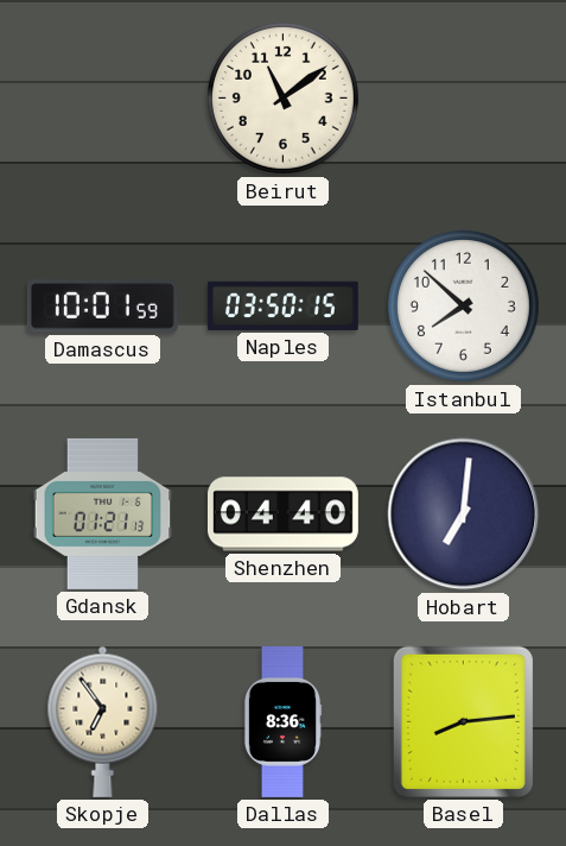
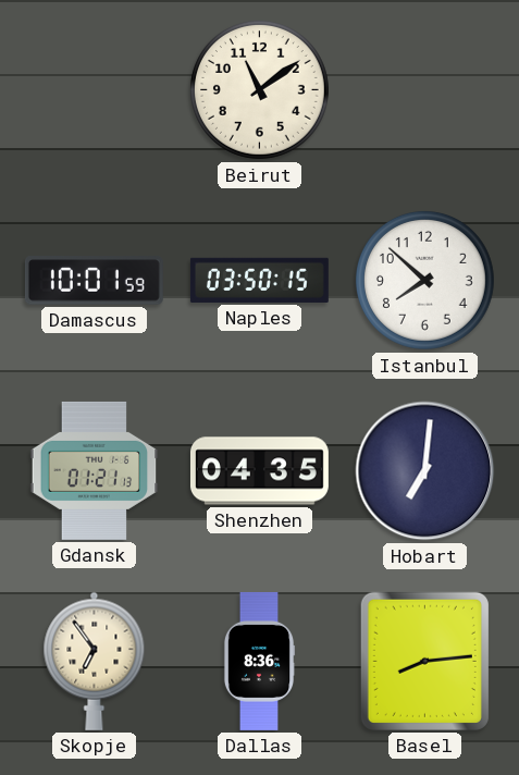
Shenzhen: 04:40 -> 04:35
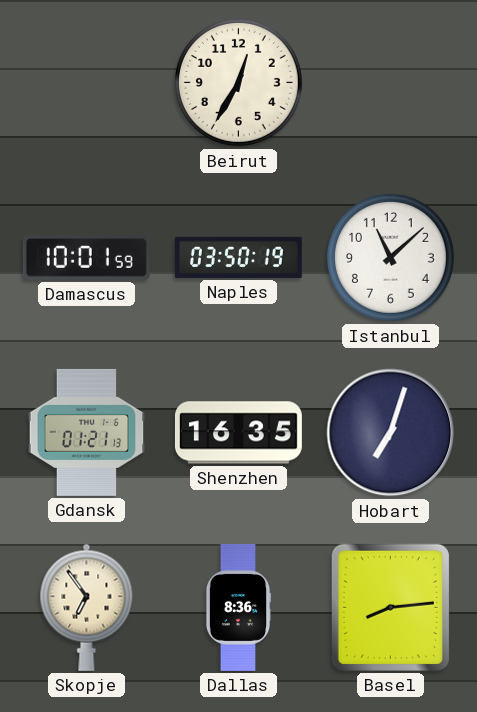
Beirut: 11:09 -> 12:35
Naples: 03:50:15 -> 03:50:19
Istanbul: 7:52 -> 11:08
Shenzhen: 04:35 -> 16:35
Hobart: 7:01 -> 7:03
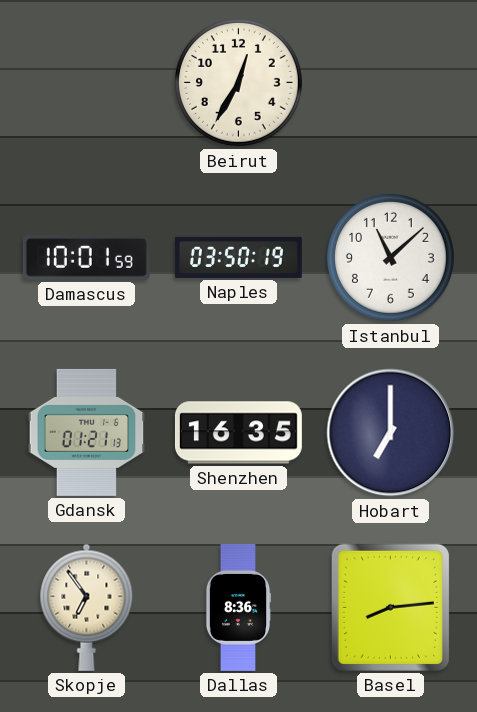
Hobart: 7:03 -> 7:00
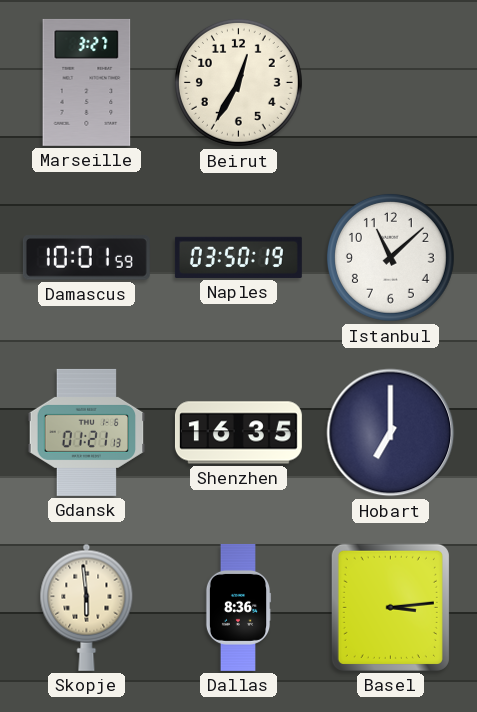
Marseille: none -> 3:27
Skopje: 6:54 -> 5:59
Basel: 8:14 -> 3:14
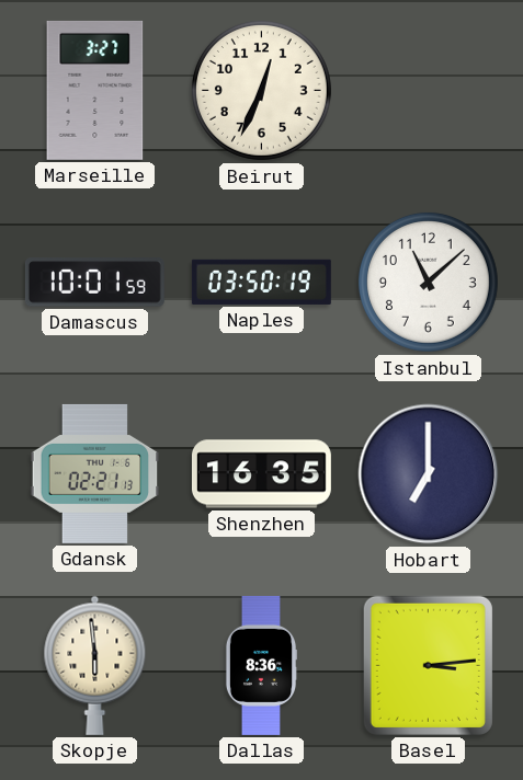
Beirut: 12:35 -> 12:34
Gdansk: 01:21 -> 02:21
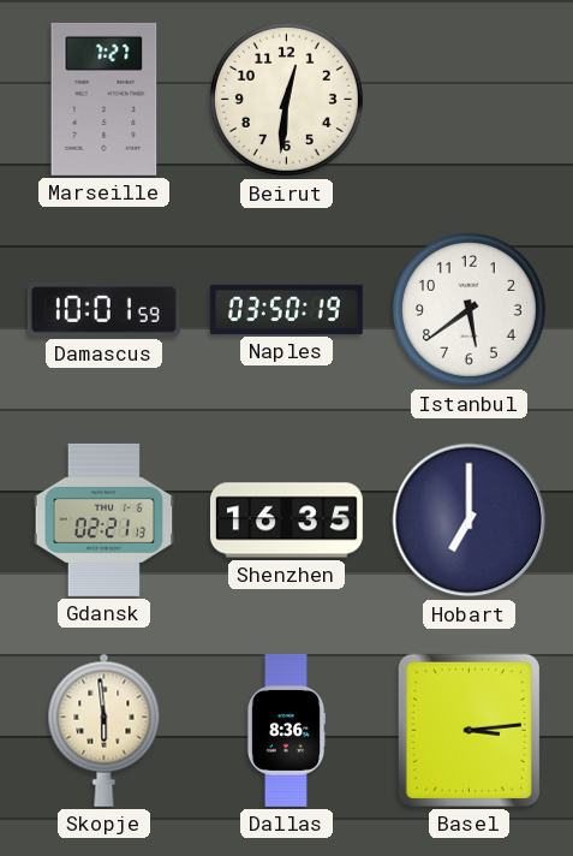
Marseille: 3:27 -> 7:27
Beirut: 12:34 -> 12:31
Istanbul: 11:08 -> 5:39
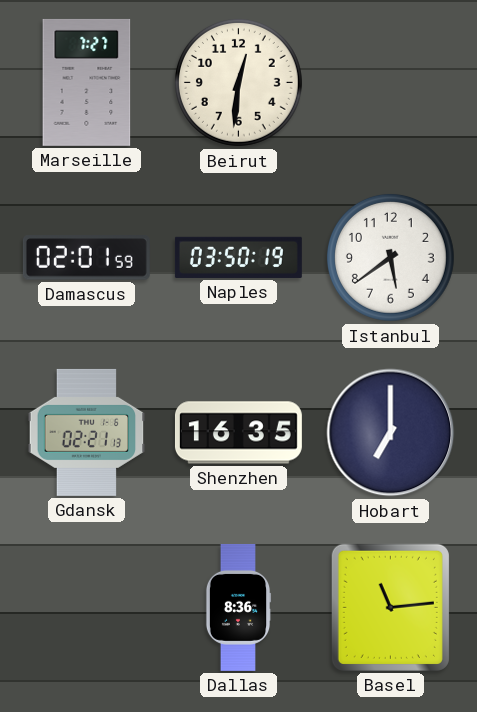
Damascus: 10:01 -> 02:01
Skopje: 5:59 -> none
Basel: 3:14 -> 11:14
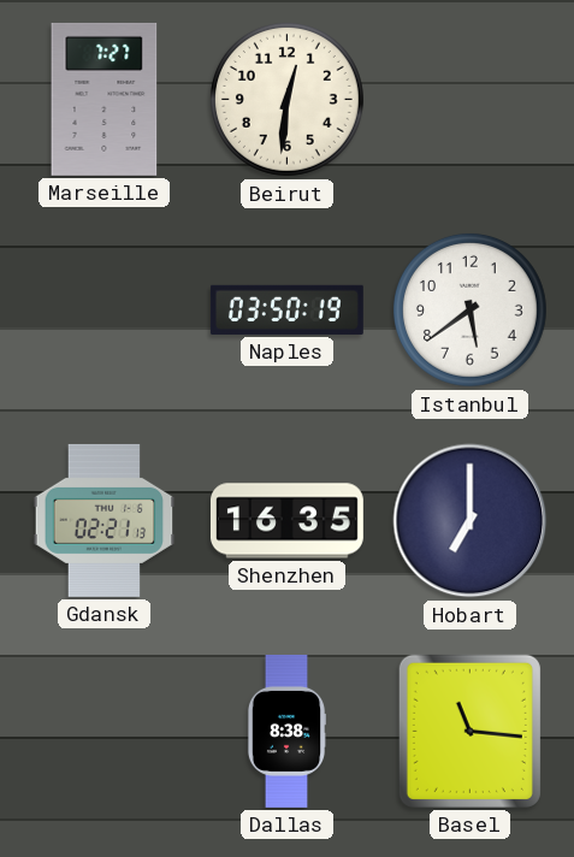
Damascus: 02:01 -> none
Dallas: 8:36 -> 8:38
Basel: 11:14 -> 11:16
